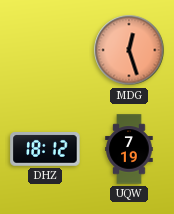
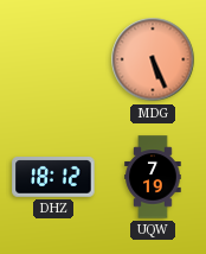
MDG: 12:27 -> 5:26
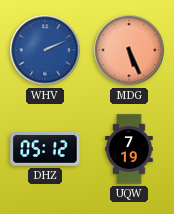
WHV: none -> 2:11
DHZ: 18:12 -> 05:12
